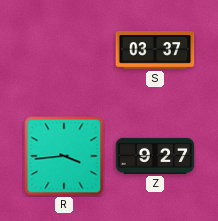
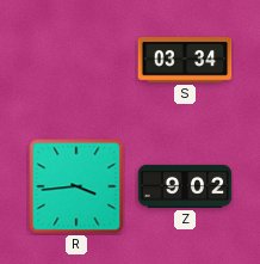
S: 03:37 -> 03:34
Z: 9:27 -> 9:02
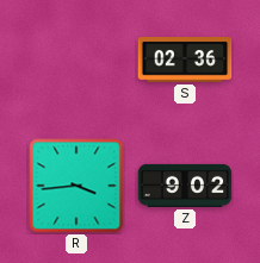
S: 03:34 -> 02:36
